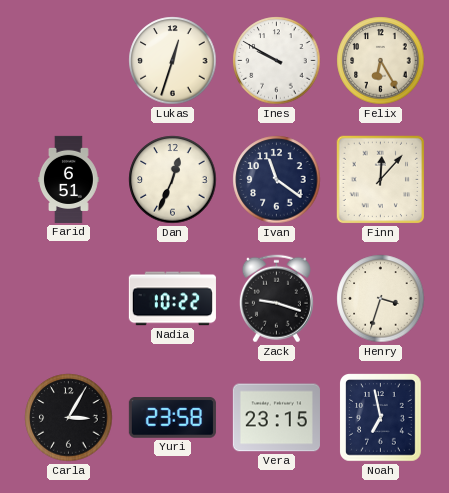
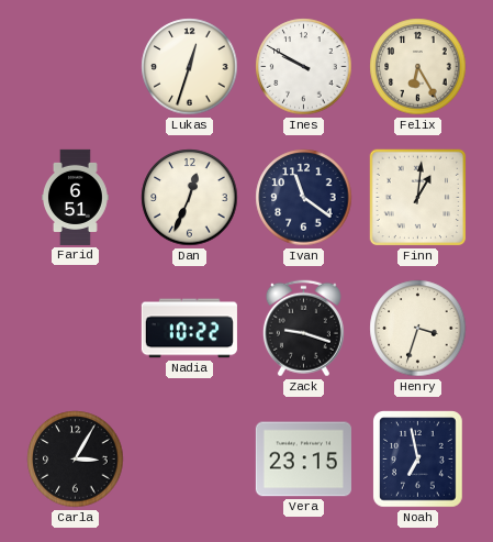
Finn: 12:07 -> 1:01
Yuri: 23:58 -> none
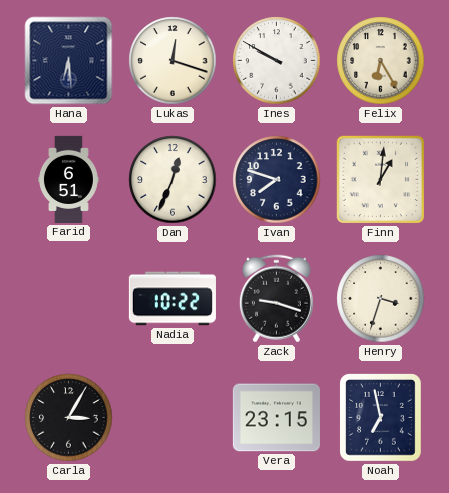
Hana: none -> 6:29
Lukas: 12:33 -> 12:18
Ivan: 11:21 -> 7:48
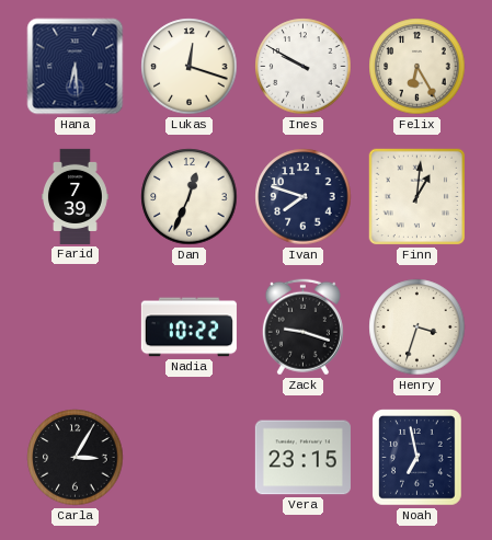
Farid: 6:51 -> 7:39
